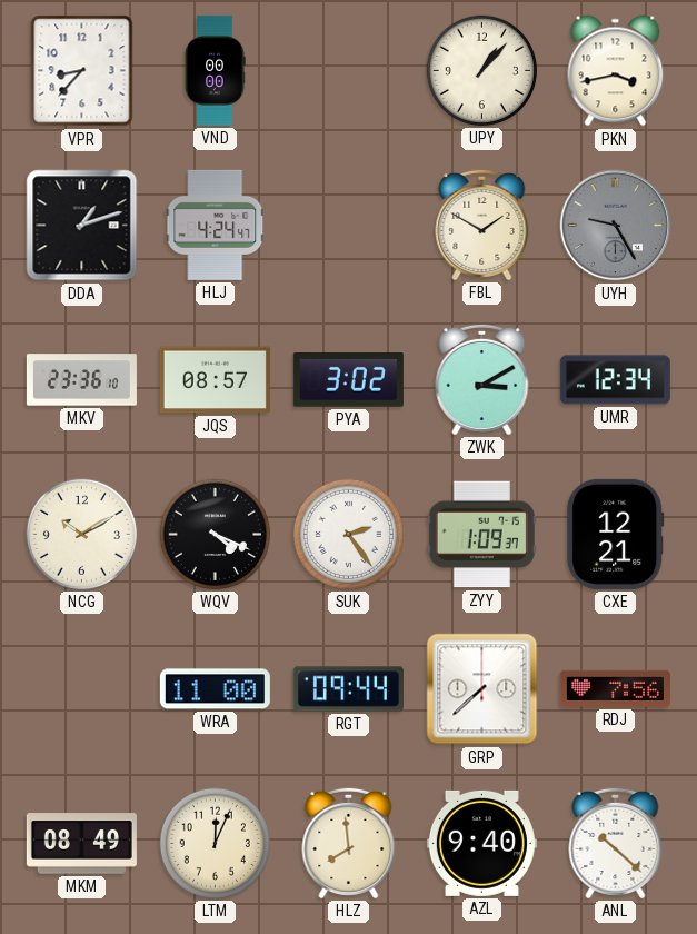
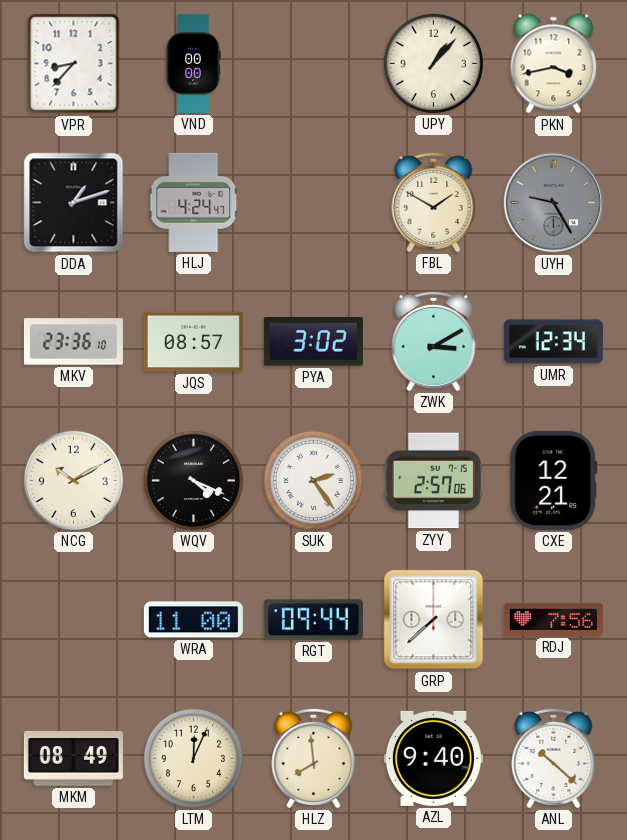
ZYY: 1:09 -> 2:57
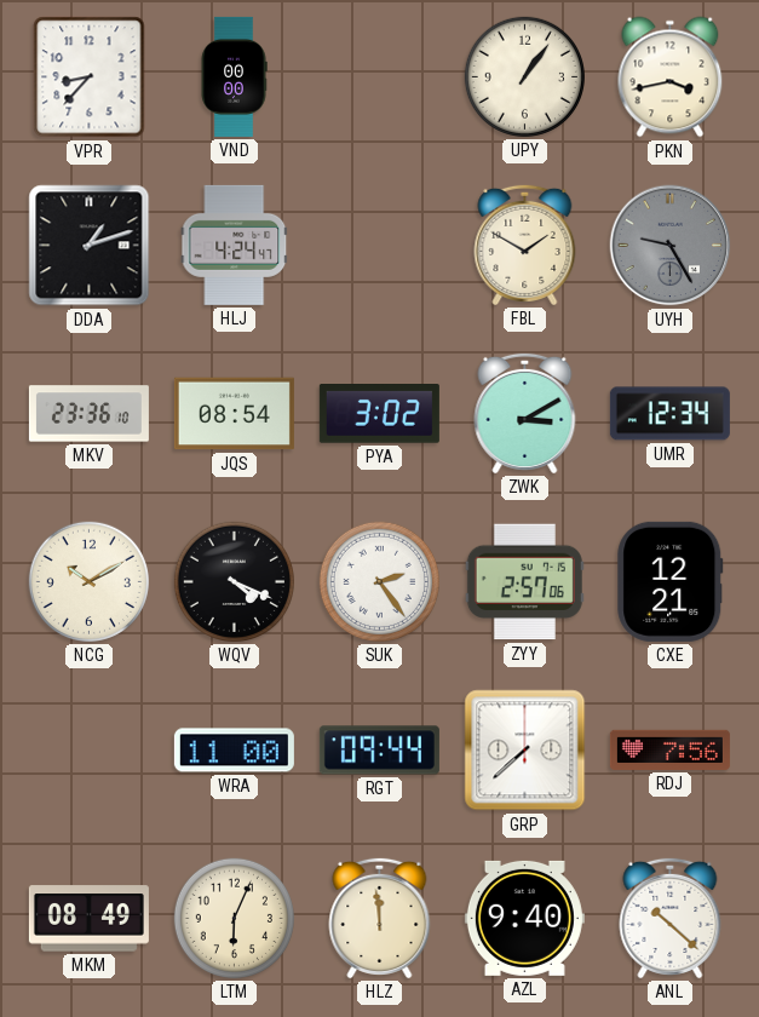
UPY: 1:07 -> 1:06
JQS: 08:57 -> 08:54
LTM: 12:04 -> 6:04
HLZ: 7:59 -> 11:59
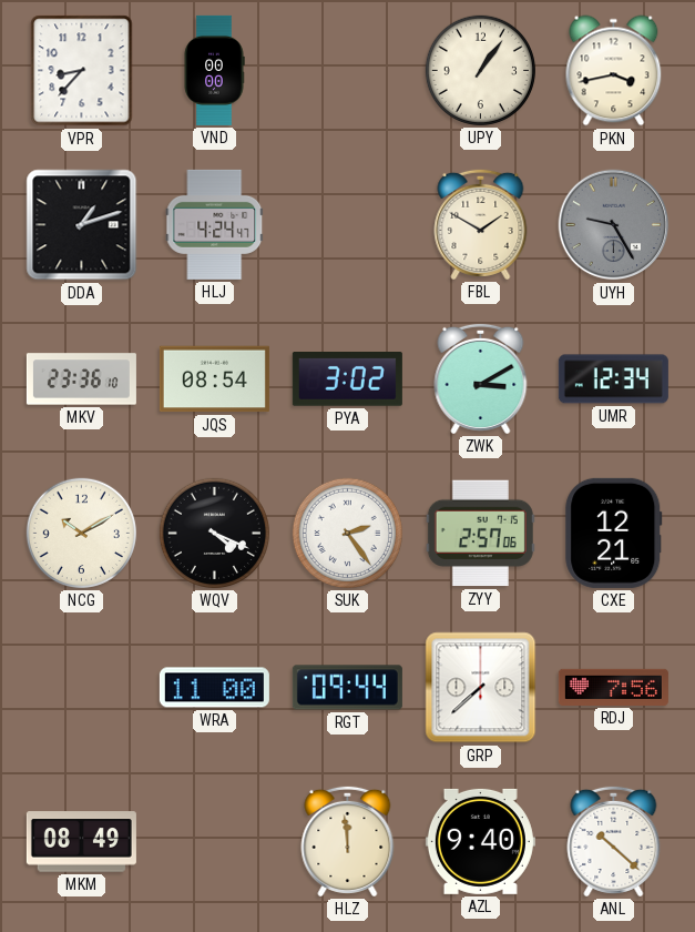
LTM: 6:04 -> none
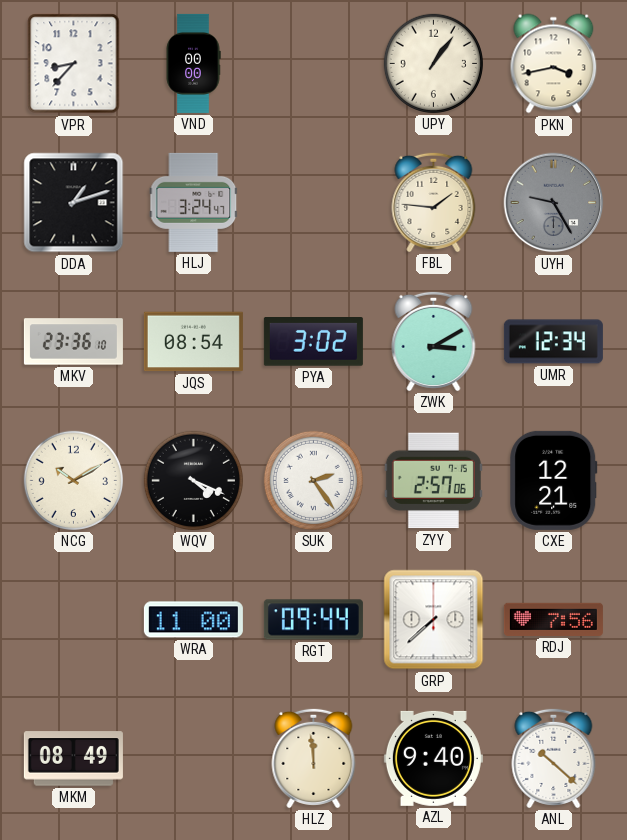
HLJ: 4:24 -> 3:24
FBL: 1:50 -> 1:46
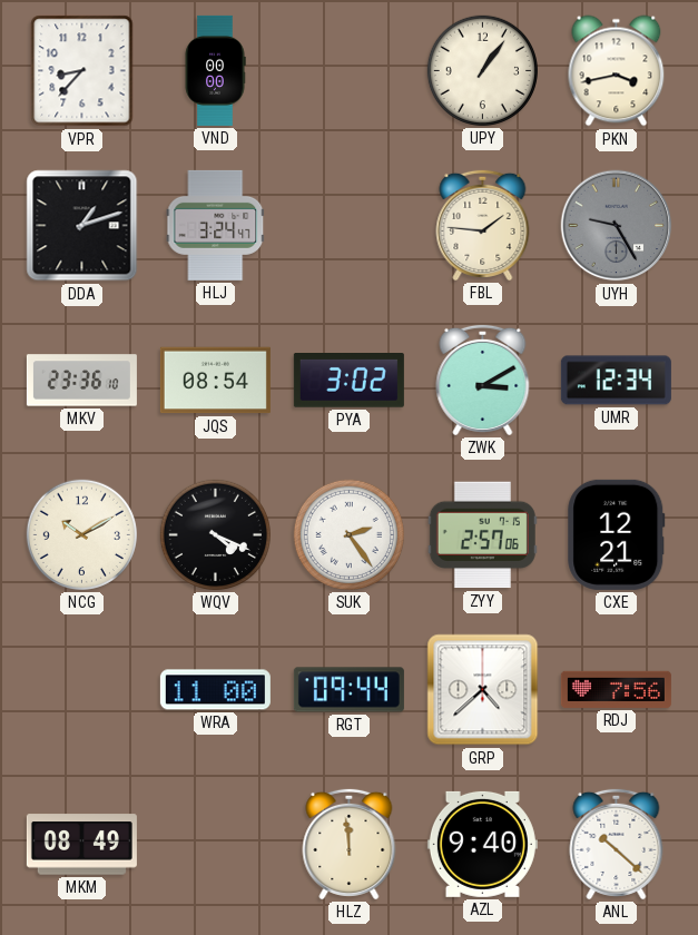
GRP: 7:38 -> 4:38
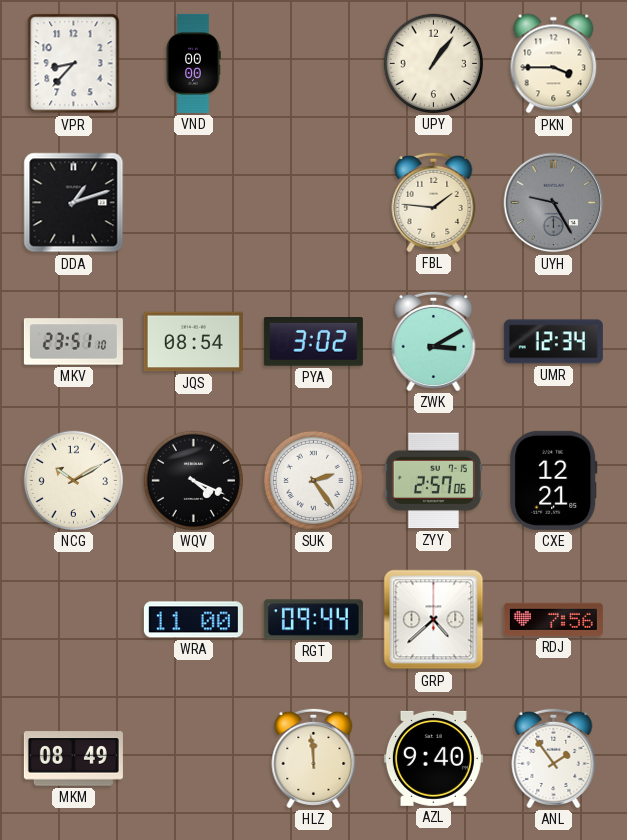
PKN: 3:43 -> 3:45
HLJ: 3:24 -> none
MKV: 23:36 -> 23:51
ANL: 10:22 -> 1:54
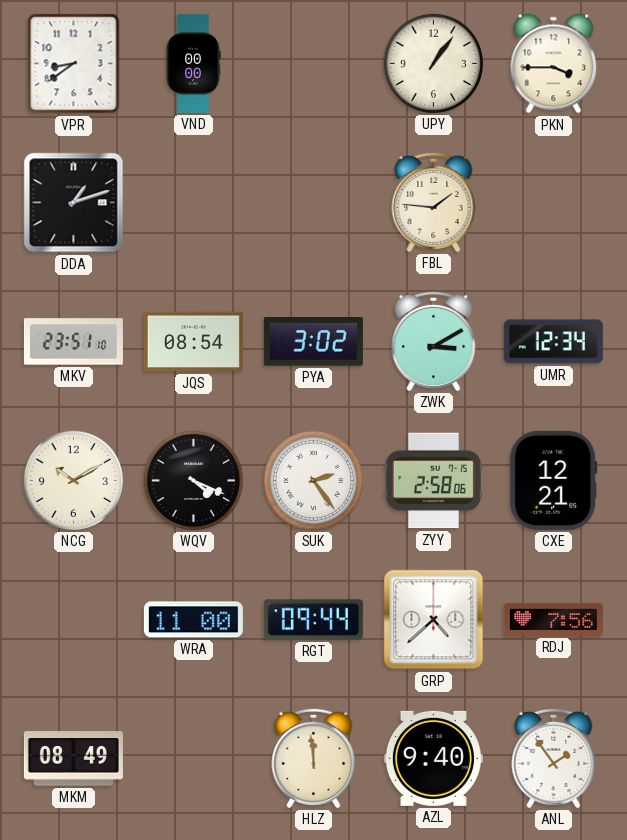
VPR: 8:37 -> 8:39
UYH: 9:25 -> none
ZYY: 2:57 -> 2:58
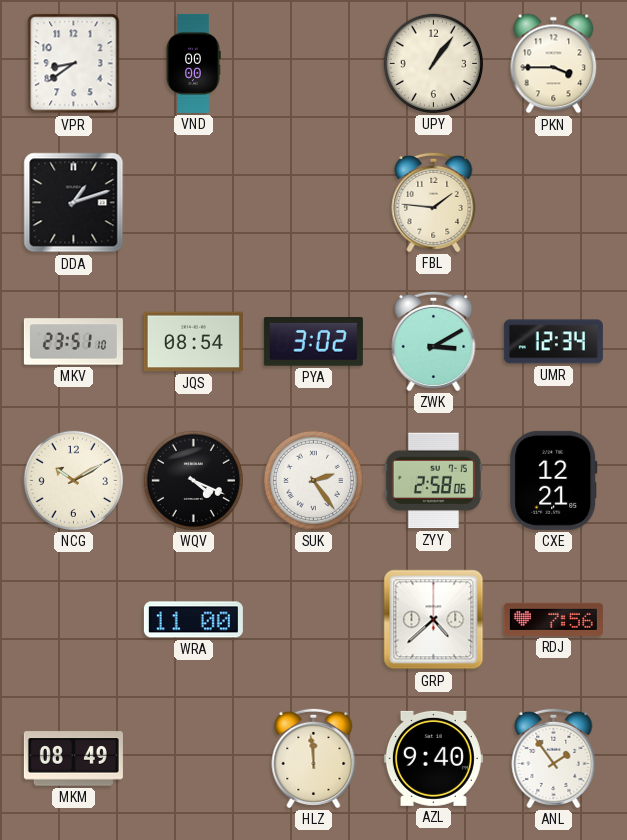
RGT: 09:44 -> none
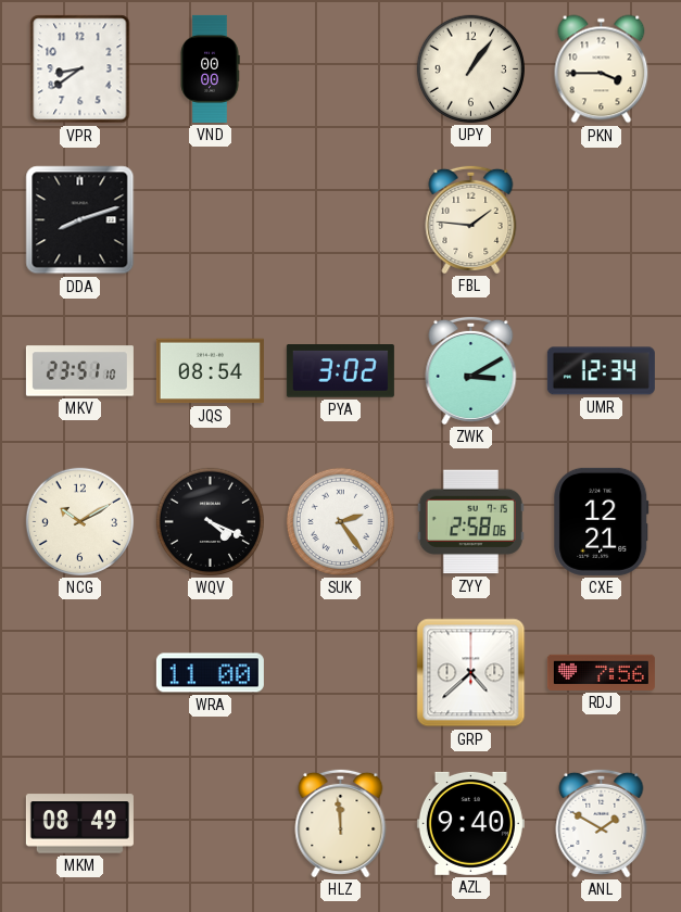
DDA: 1:12 -> 8:12
ANL: 1:54 -> 1:50
